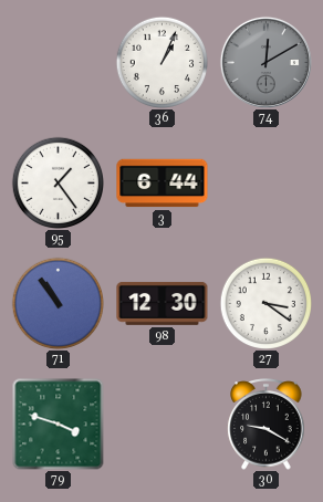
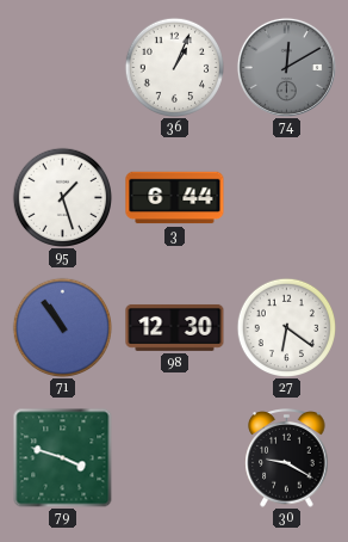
95: 1:24 -> 1:27
27: 3:21 -> 6:21
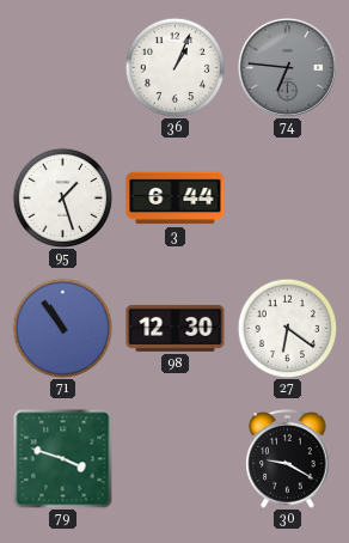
74: 12:10 -> 6:46
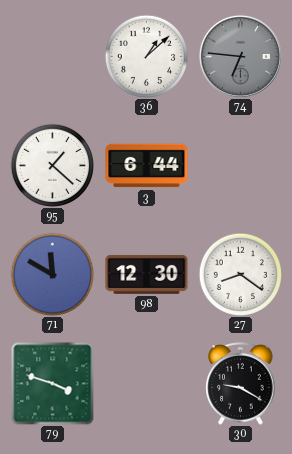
36: 1:04 -> 1:08
95: 1:27 -> 1:22
71: 10:54 -> 11:50
27: 6:21 -> 8:21
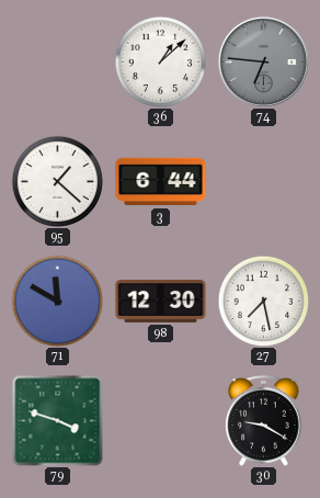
27: 8:21 -> 7:28
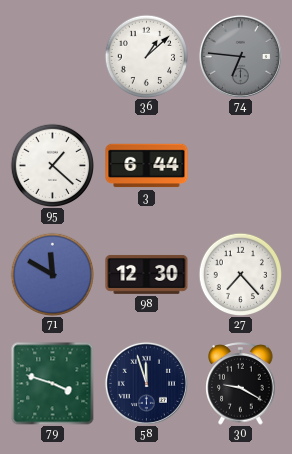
27: 7:28 -> 7:23
58: none -> 11:57
